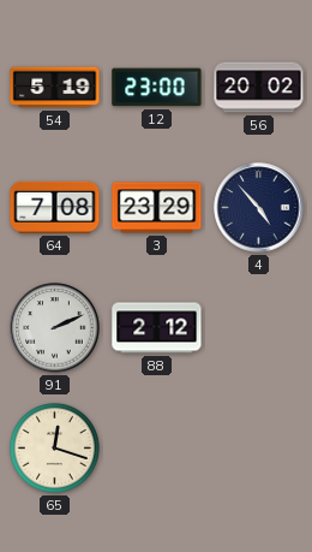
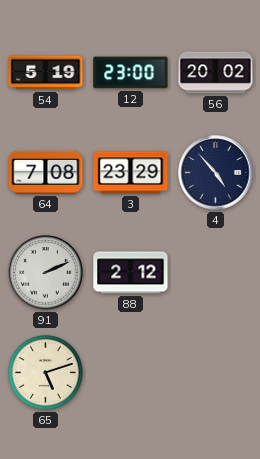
65: 12:18 -> 5:12
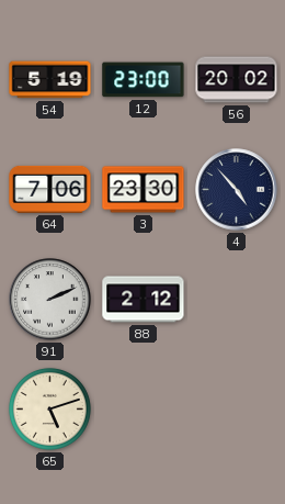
64: 7:08 -> 7:06
3: 23:29 -> 23:30
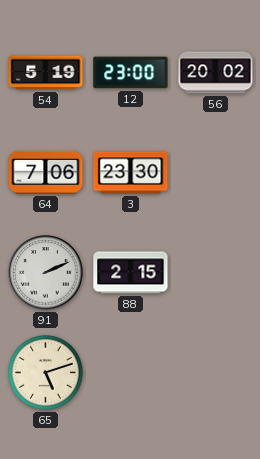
4: 4:53 -> none
88: 2:12 -> 2:15
